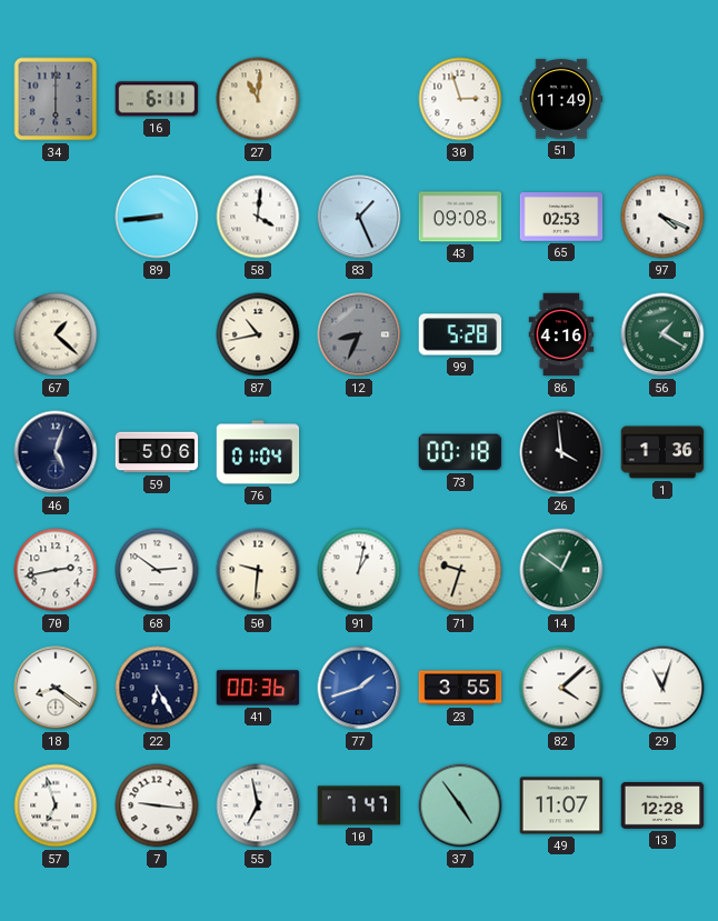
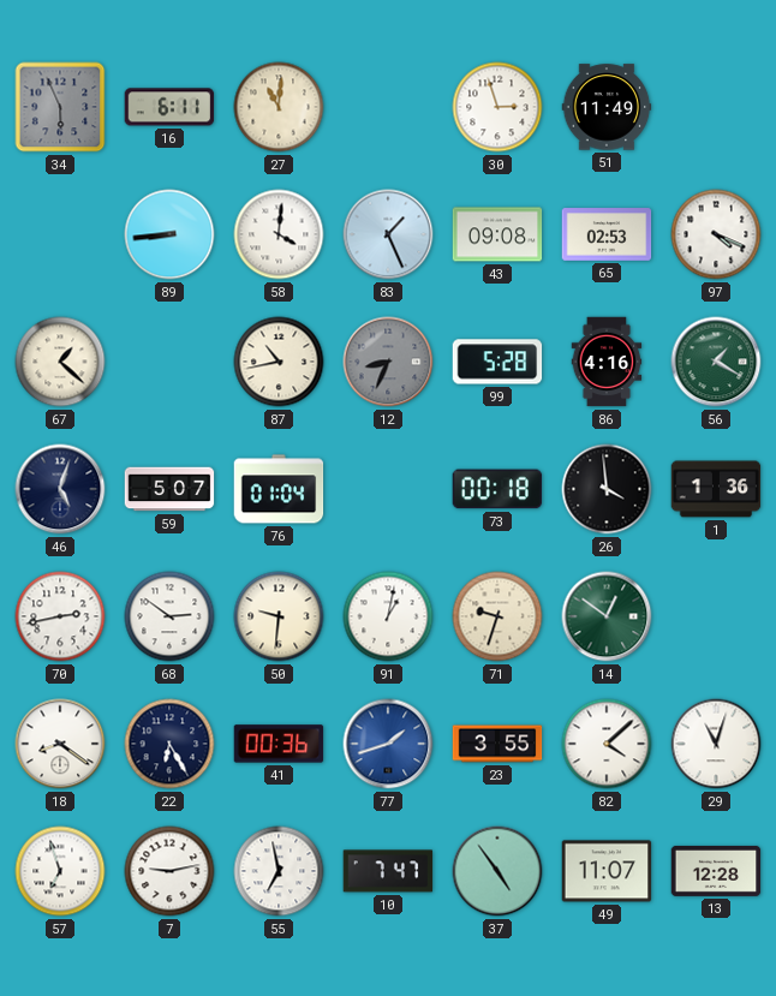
34: 6:00 -> 5:56
59: 5:06 -> 5:07
7: 9:16 -> 9:13
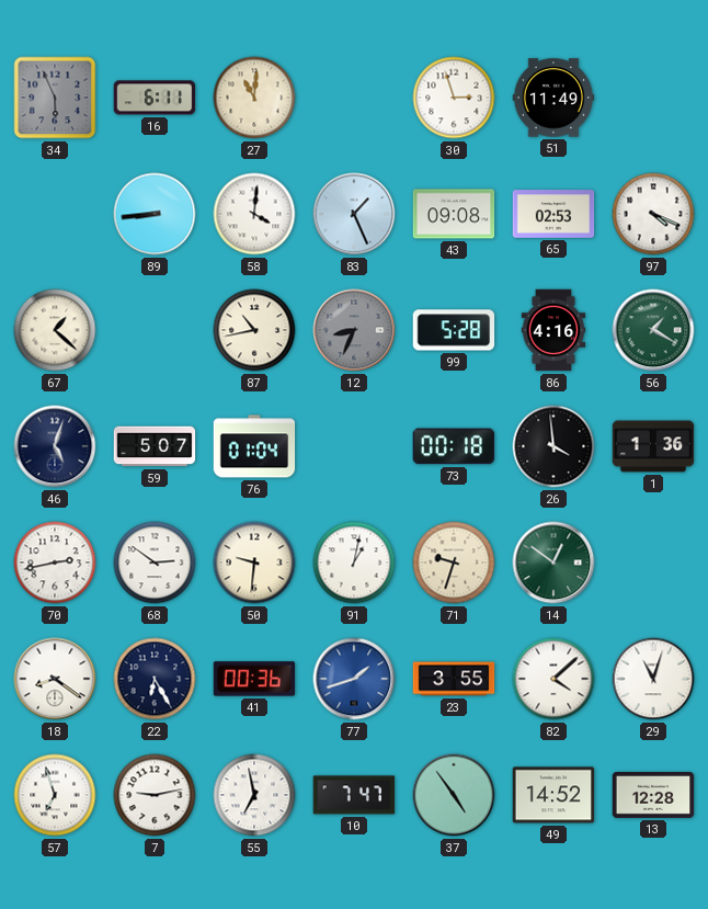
49: 11:07 -> 14:52
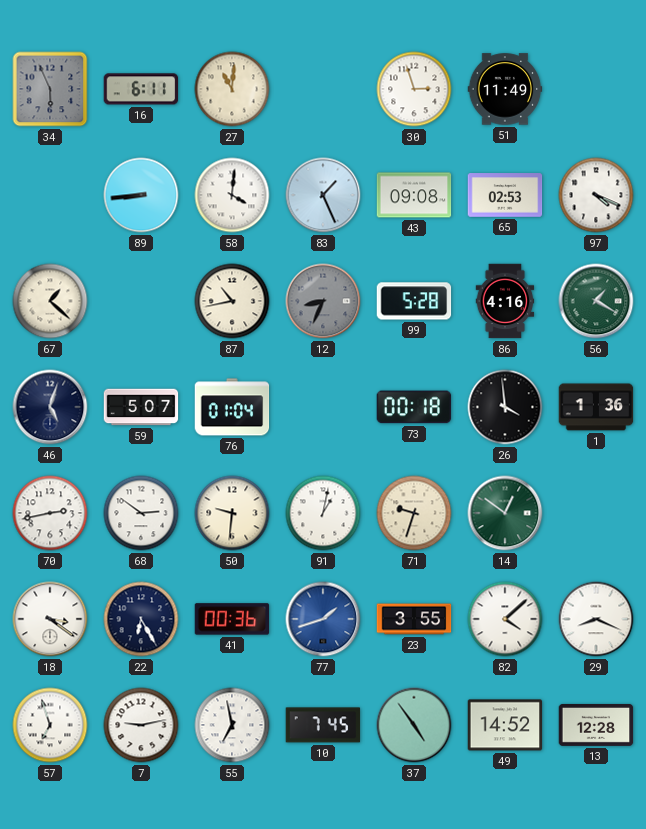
18: 8:21 -> 3:21
29: 11:03 -> 8:19
10: 7:47 -> 7:45
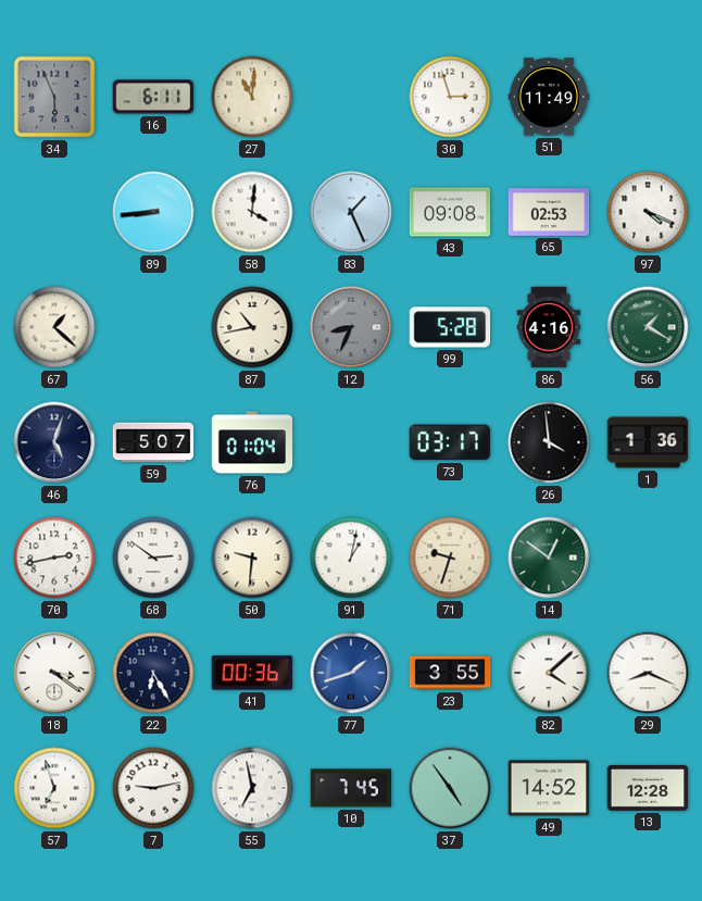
73: 00:18 -> 03:17
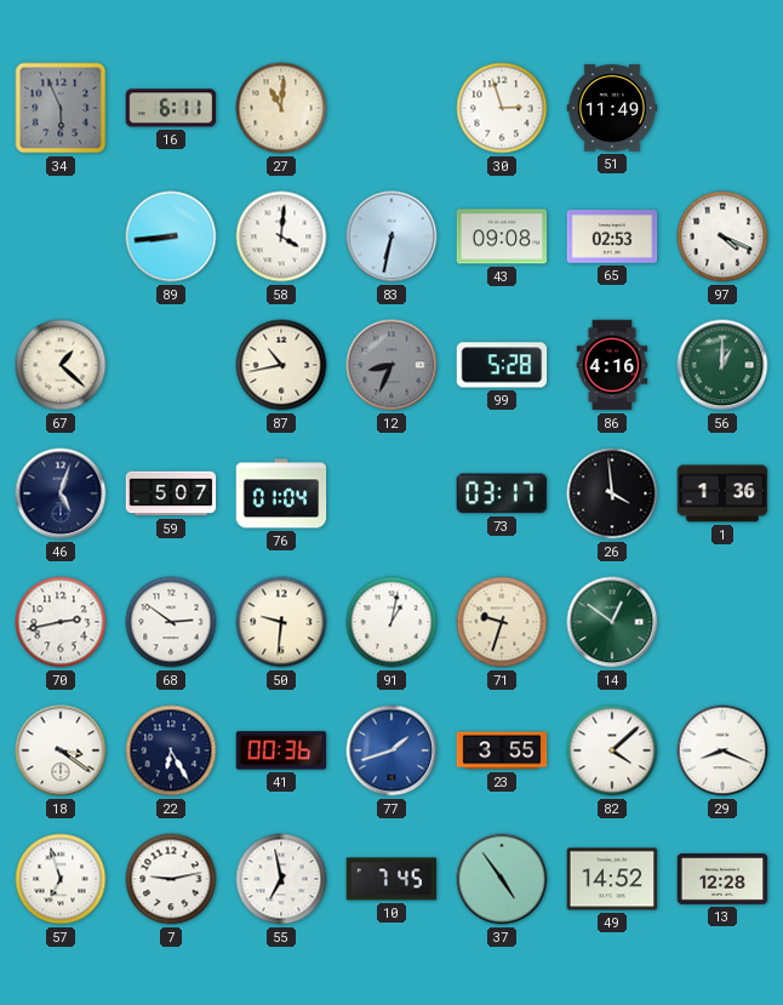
83: 1:26 -> 6:32
56: 1:20 -> 1:00
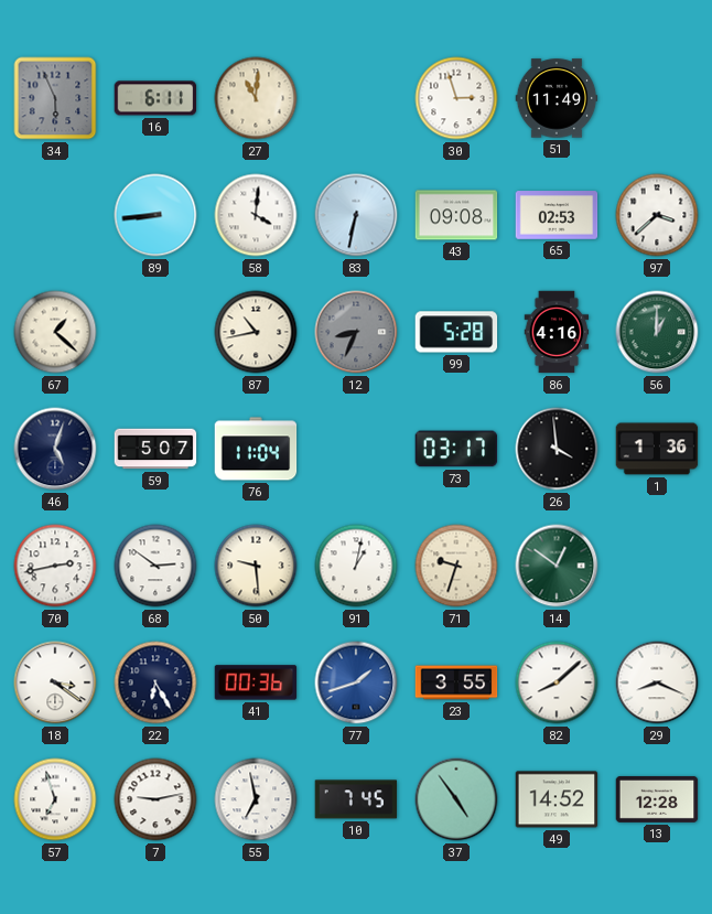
97: 4:19 -> 3:38
76: 01:04 -> 11:04
50: 9:31 -> 9:29
82: 4:08 -> 8:08
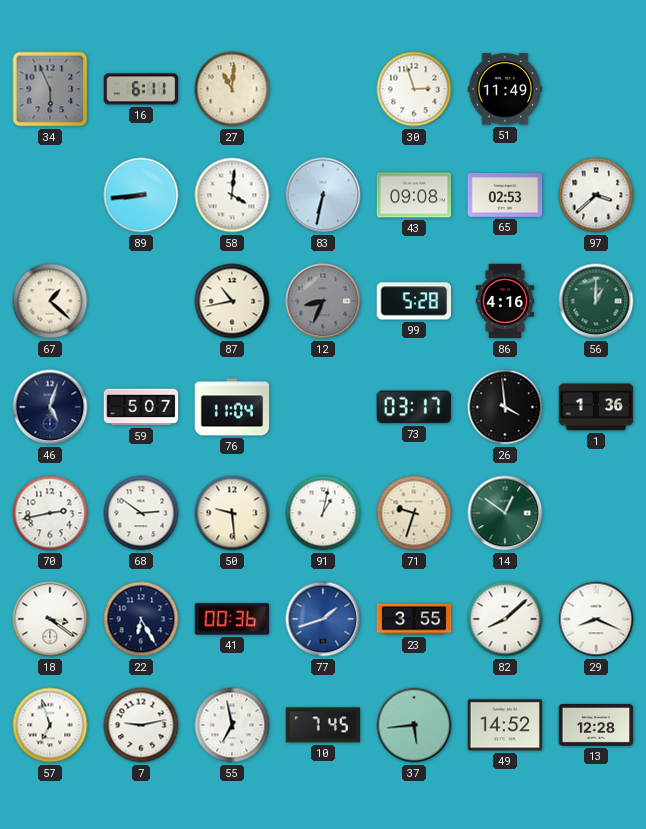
37: 4:54 -> 5:44
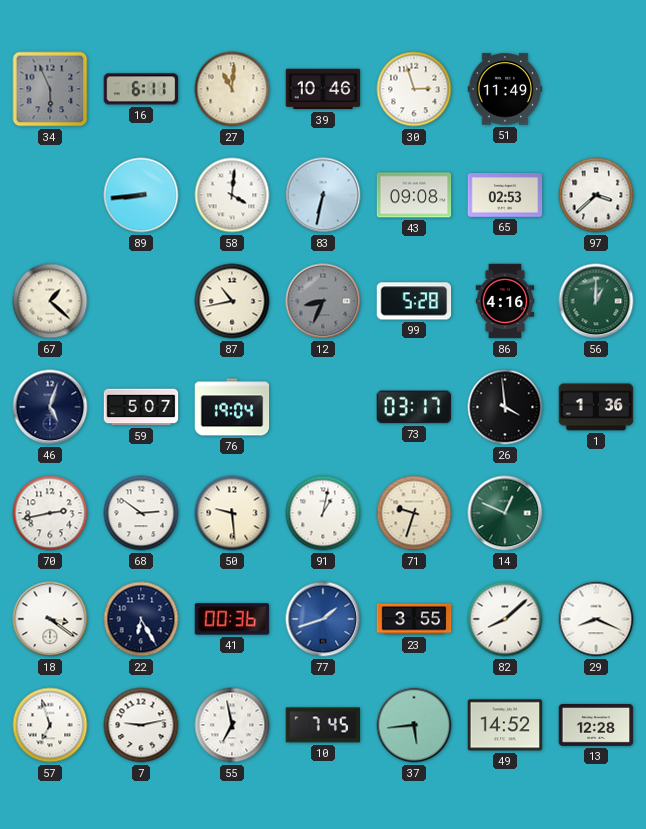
39: none -> 10:46
76: 11:04 -> 19:04
14: 12:51 -> 12:49
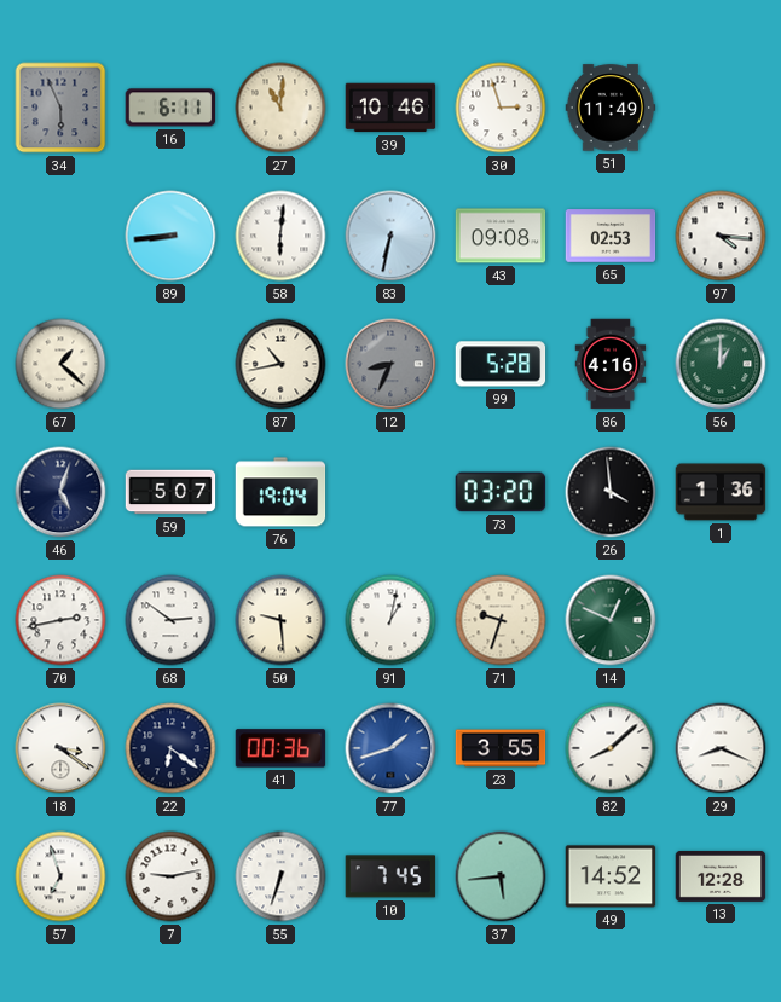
58: 4:01 -> 6:01
97: 3:38 -> 4:16
73: 03:17 -> 03:20
22: 6:25 -> 6:21
55: 6:58 -> 6:33
